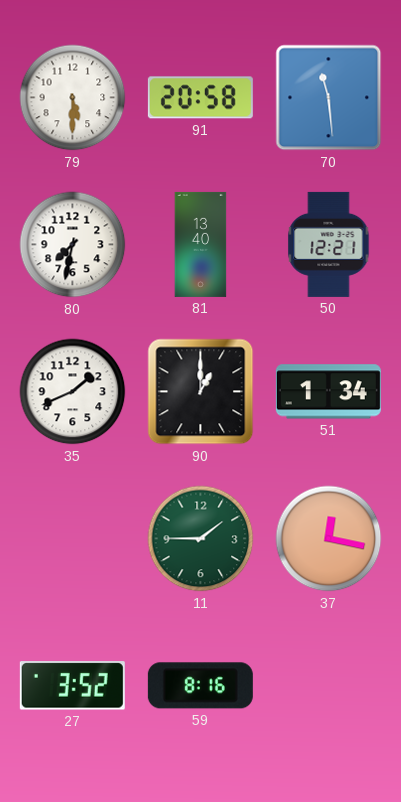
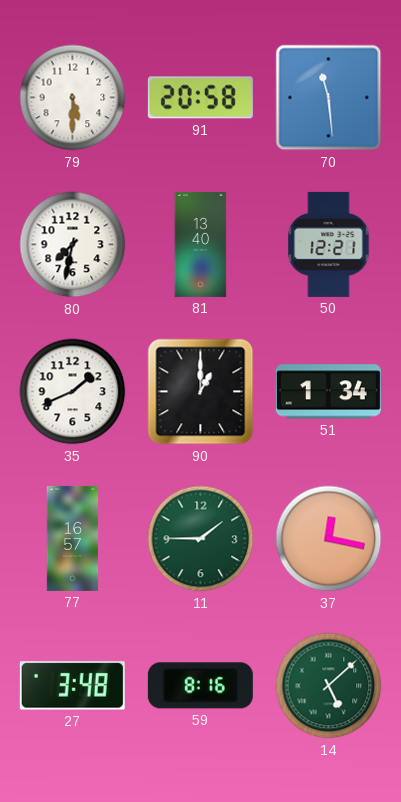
77: none -> 16:57
27: 3:52 -> 3:48
14: none -> 5:08
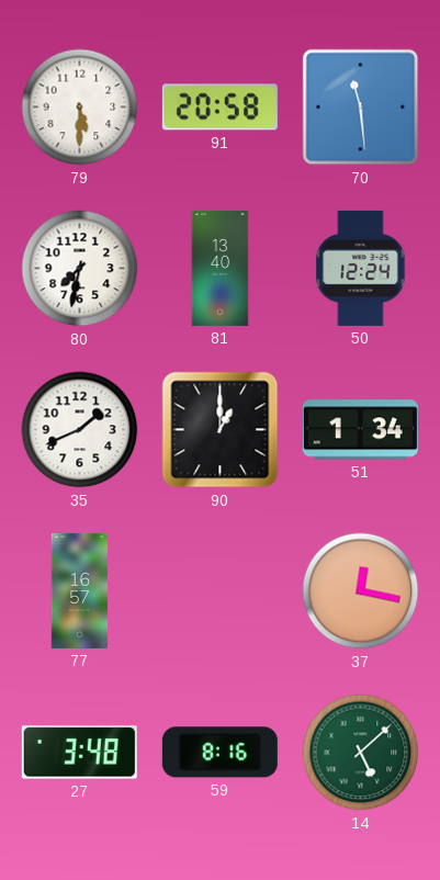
50: 12:21 -> 12:24
11: 1:45 -> none
